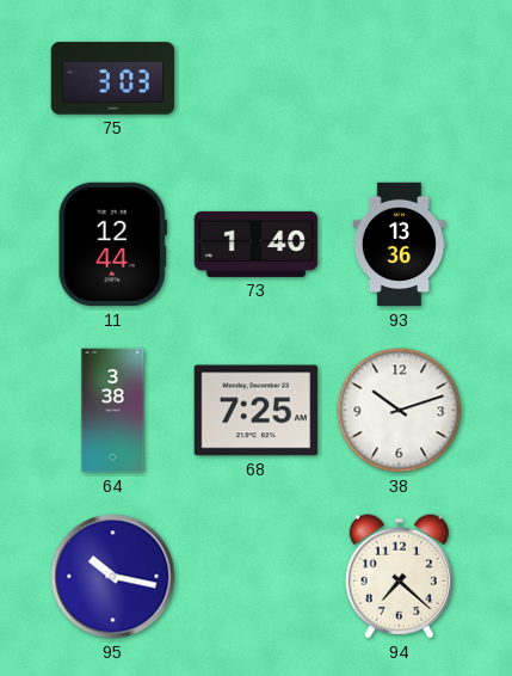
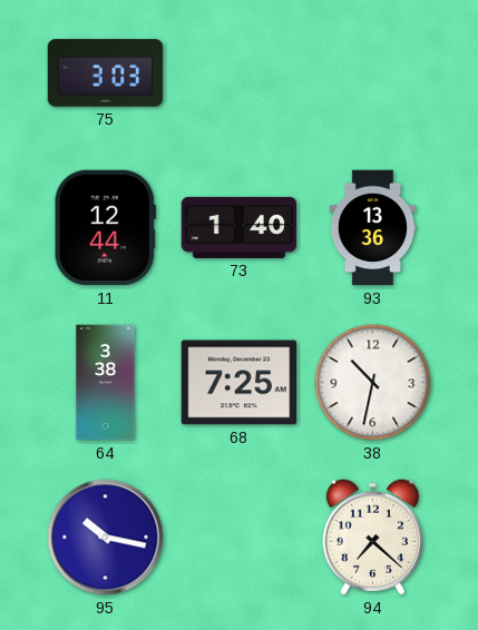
38: 10:12 -> 10:32
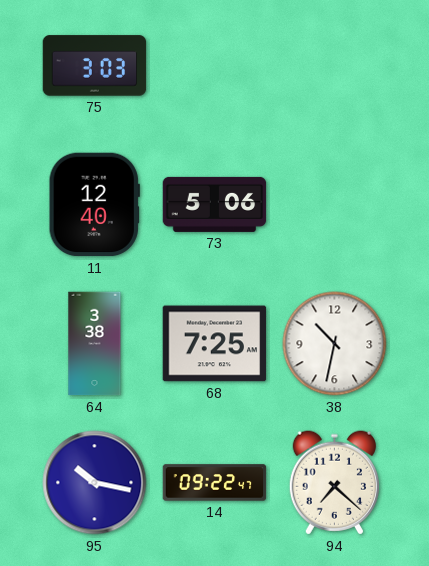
11: 12:44 -> 12:40
73: 1:40 -> 5:06
93: 13:36 -> none
14: none -> 09:22
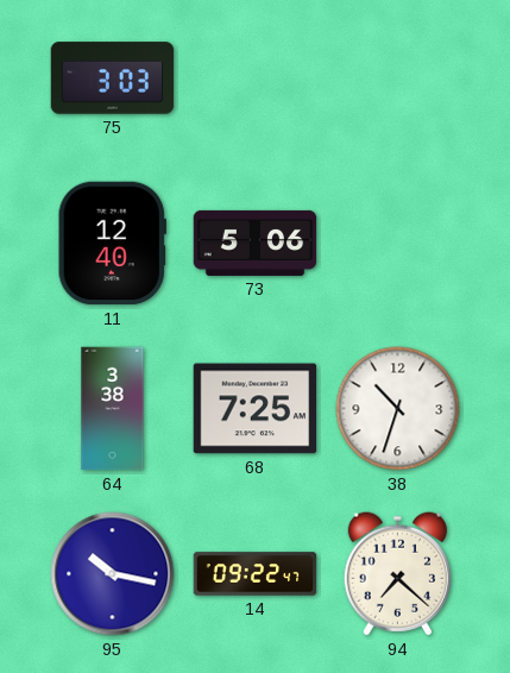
38: 10:32 -> 10:33
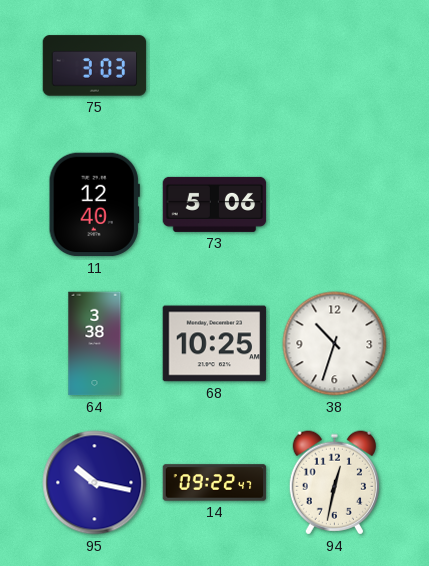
68: 7:25 -> 10:25
94: 7:22 -> 12:32
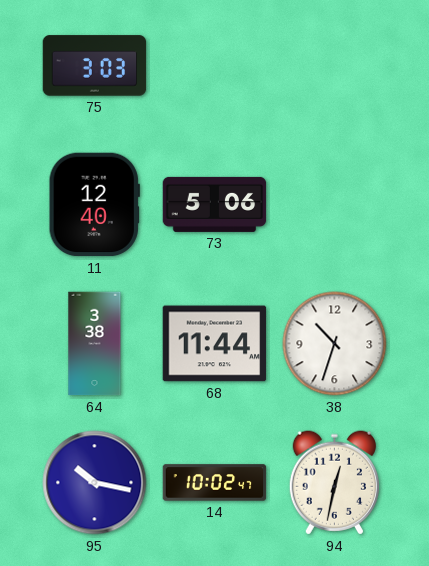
68: 10:25 -> 11:44
14: 09:22 -> 10:02
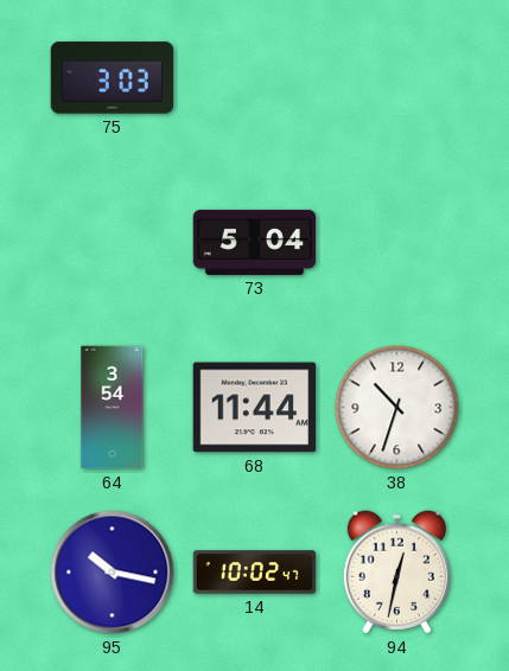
11: 12:40 -> none
73: 5:06 -> 5:04
64: 3:38 -> 3:54
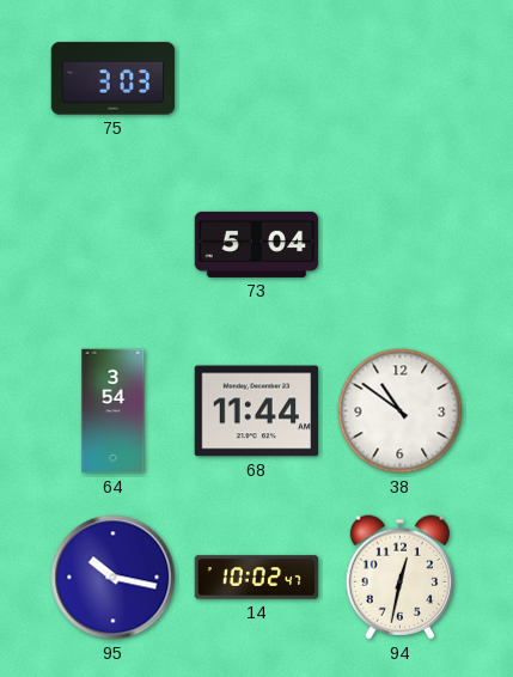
38: 10:33 -> 10:51
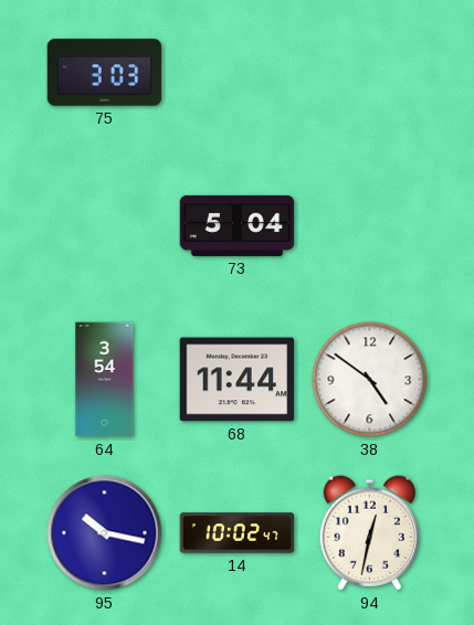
38: 10:51 -> 4:51
